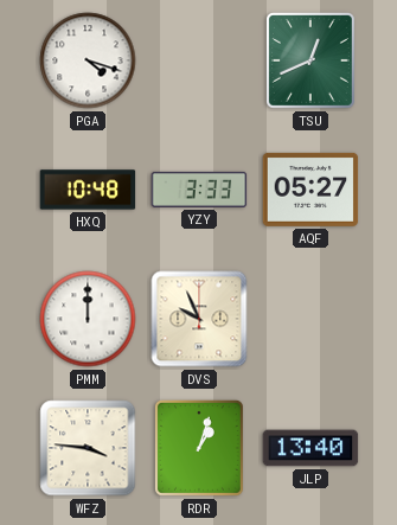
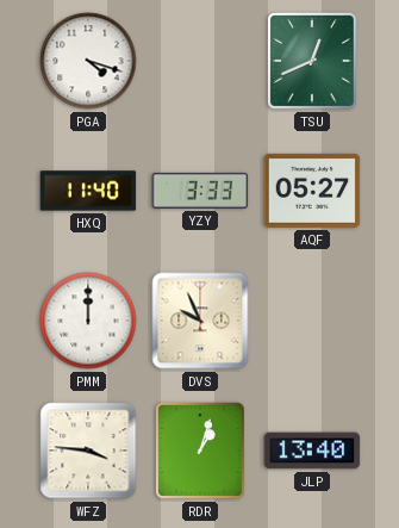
HXQ: 10:48 -> 11:40
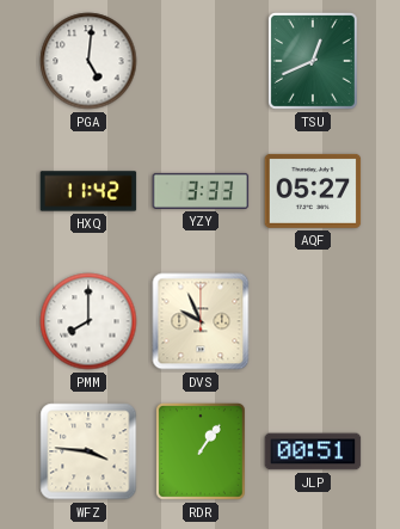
PGA: 4:18 -> 5:01
HXQ: 11:40 -> 11:42
PMM: 12:00 -> 8:00
RDR: 1:03 -> 1:06
JLP: 13:40 -> 00:51
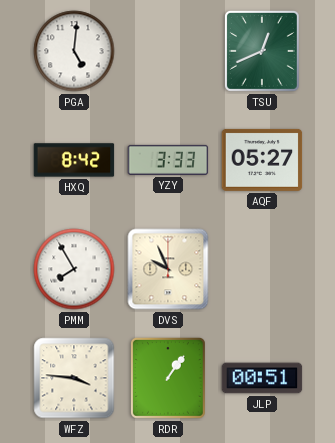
HXQ: 11:42 -> 8:42
PMM: 8:00 -> 7:55
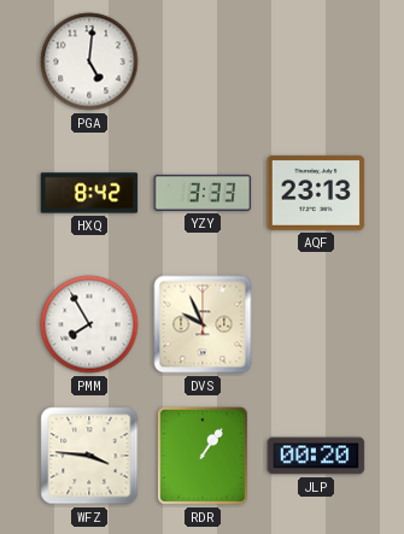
TSU: 12:41 -> none
AQF: 05:27 -> 23:13
JLP: 00:51 -> 00:20
